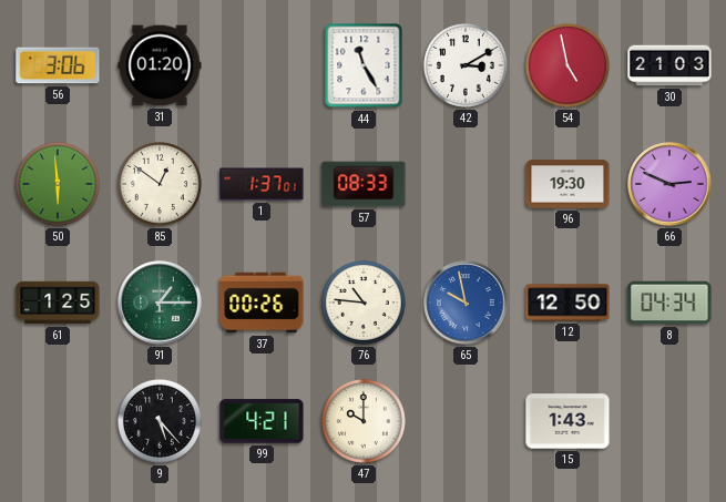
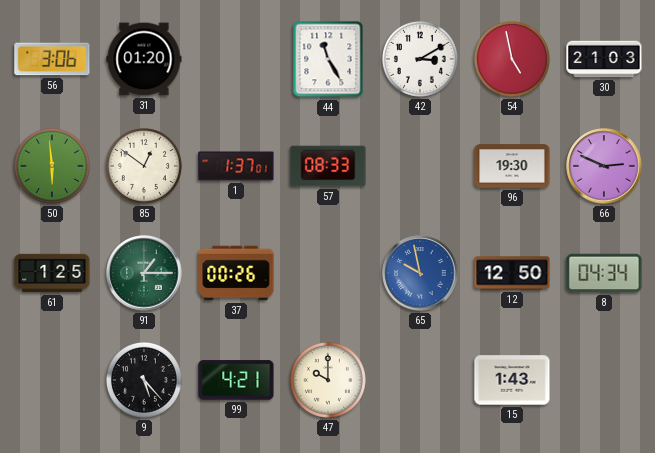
76: 10:46 -> none
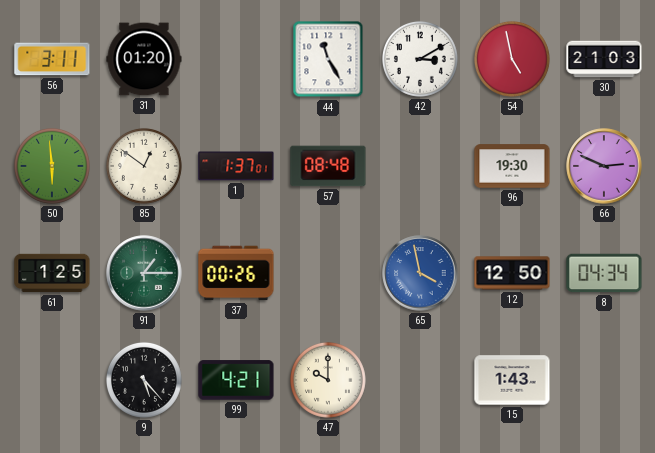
56: 3:06 -> 3:11
57: 08:33 -> 08:48
65: 9:58 -> 3:58
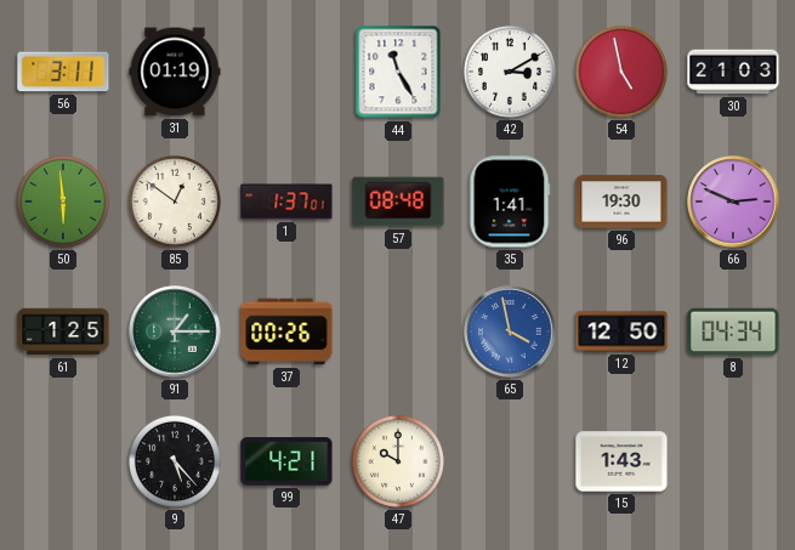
31: 01:20 -> 01:19
35: none -> 1:41
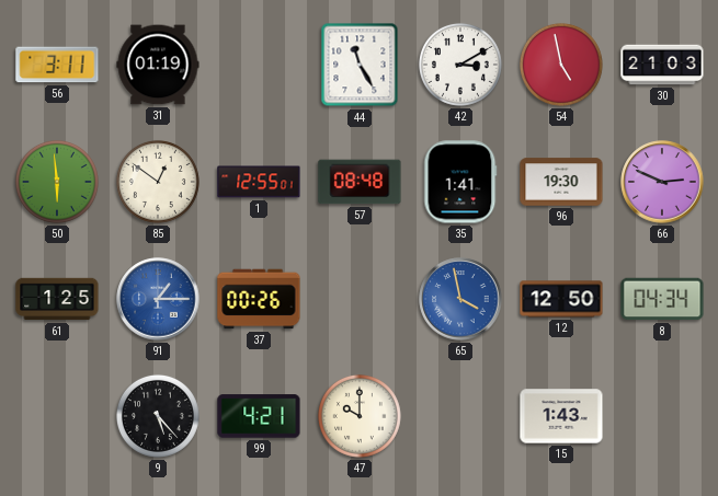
1: 1:37 -> 12:55
91 dial: green -> blue
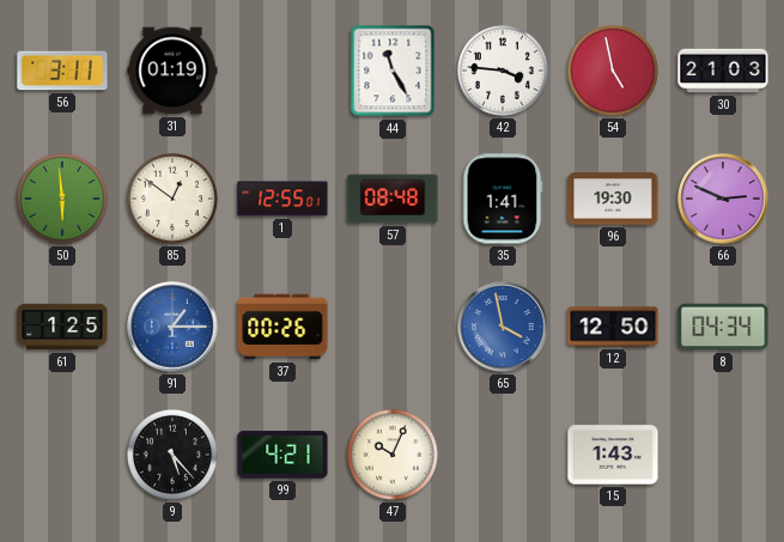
42: 3:10 -> 3:46
47: 10:00 -> 10:04
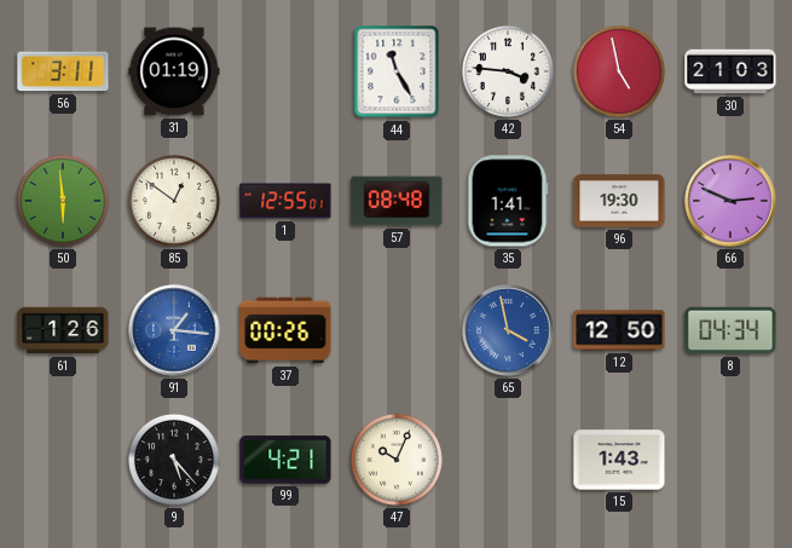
61: 1:25 -> 1:26
91: 1:15 -> 1:16
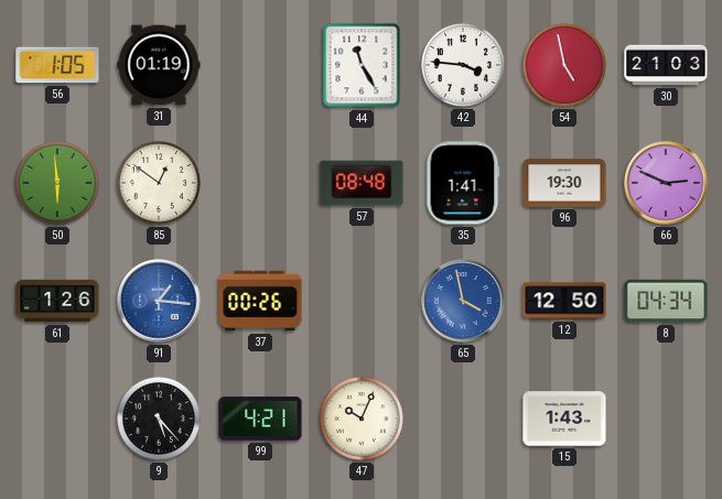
56: 3:11 -> 1:05
1: 12:55 -> none
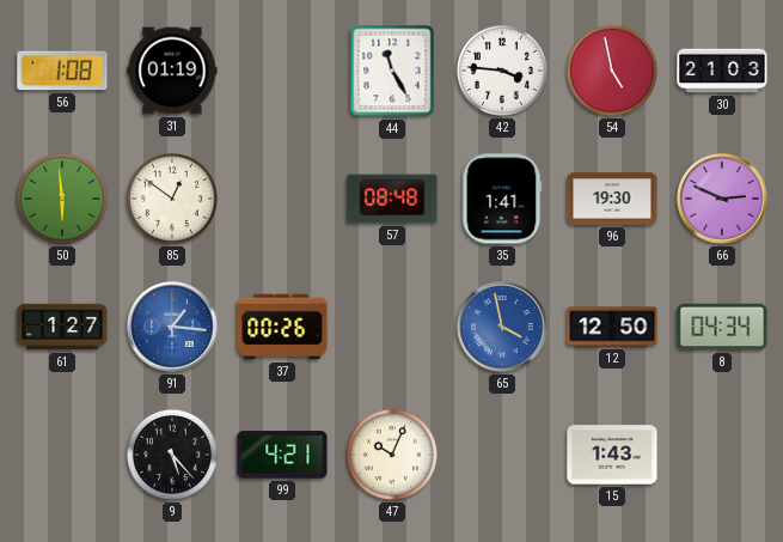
56: 1:05 -> 1:08
61: 1:26 -> 1:27
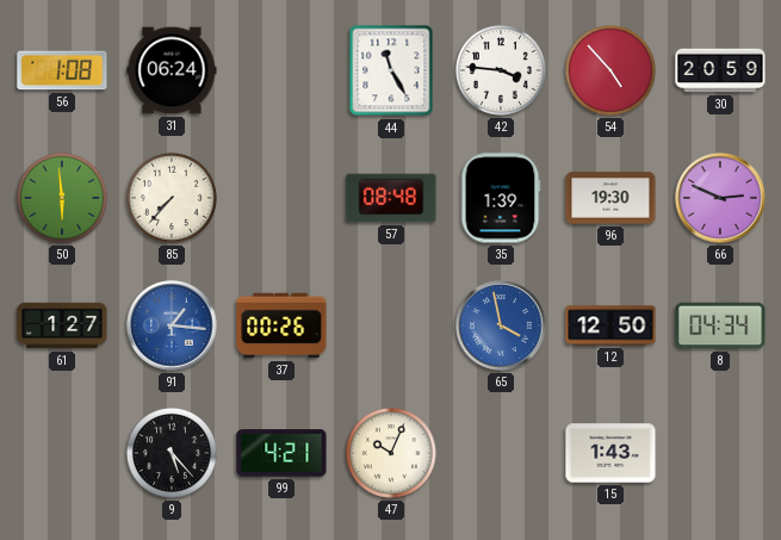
31: 01:19 -> 06:24
54: 4:58 -> 4:53
30: 21:03 -> 20:59
85: 12:51 -> 7:37
35: 1:41 -> 1:39
